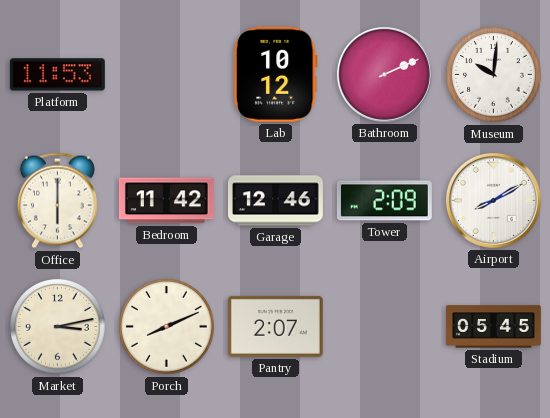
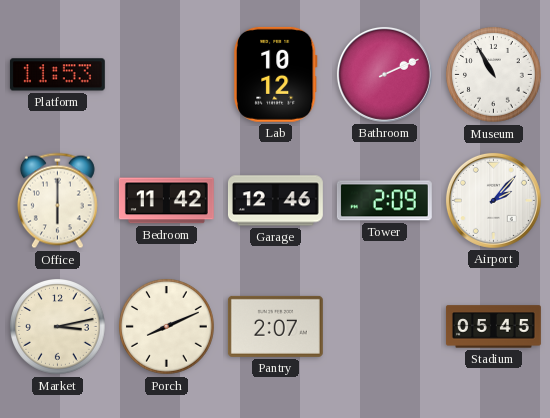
Museum: 10:01 -> 10:55
Airport: 8:10 -> 2:07
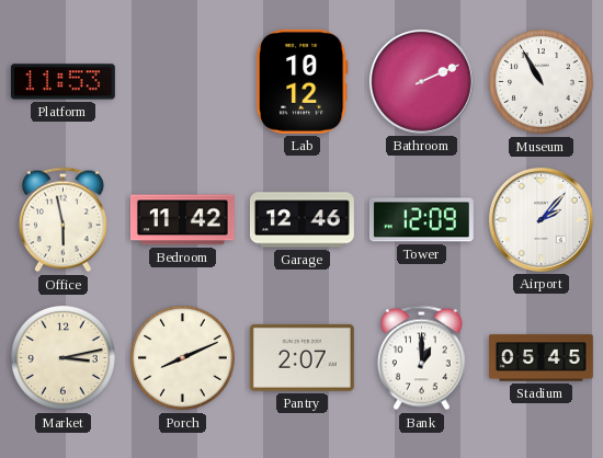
Office: 6:00 -> 5:58
Tower: 2:09 -> 12:09
Bank: none -> 1:00
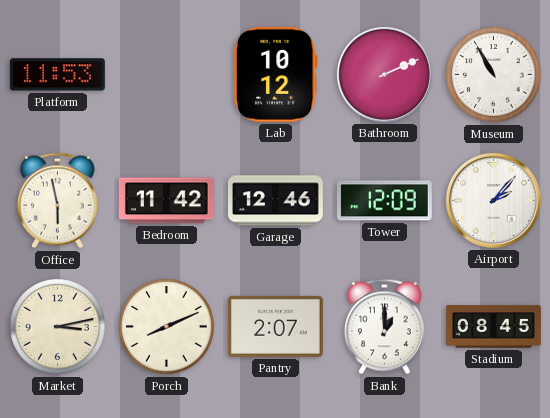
Stadium: 05:45 -> 08:45
